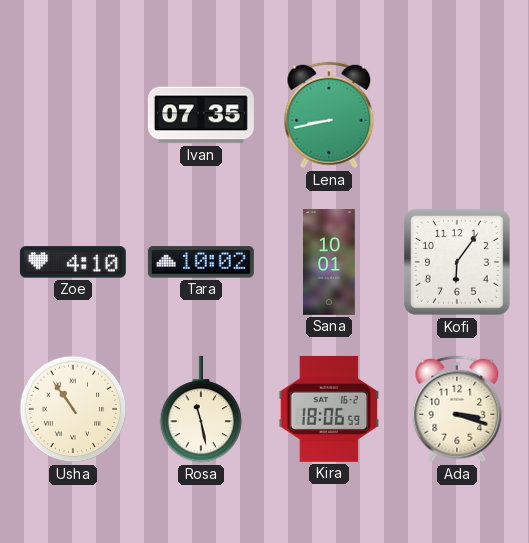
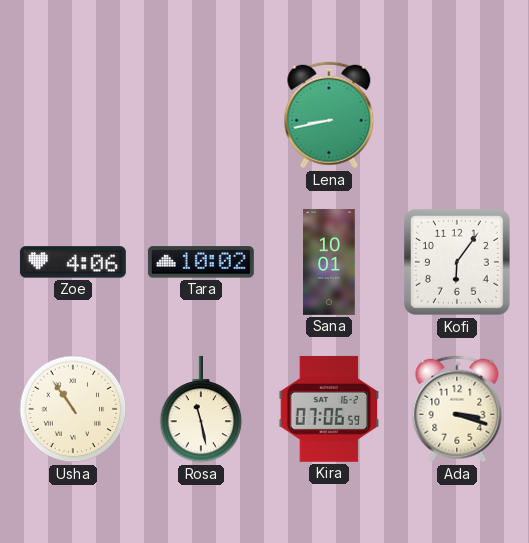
Ivan: 07:35 -> none
Zoe: 4:10 -> 4:06
Kira: 18:06 -> 07:06
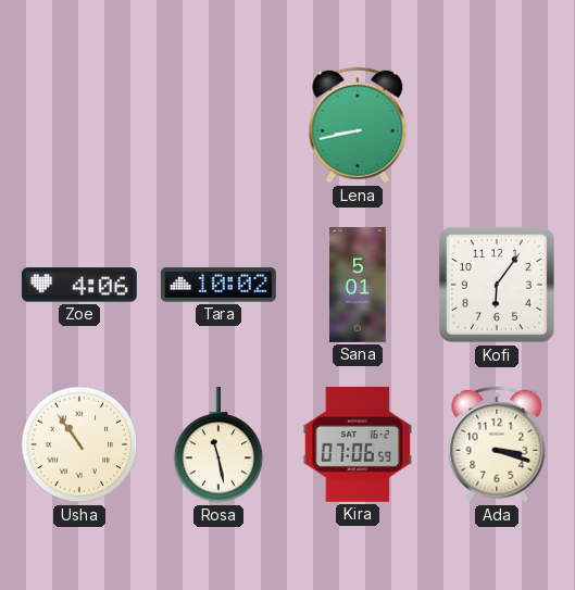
Sana: 10:01 -> 5:01
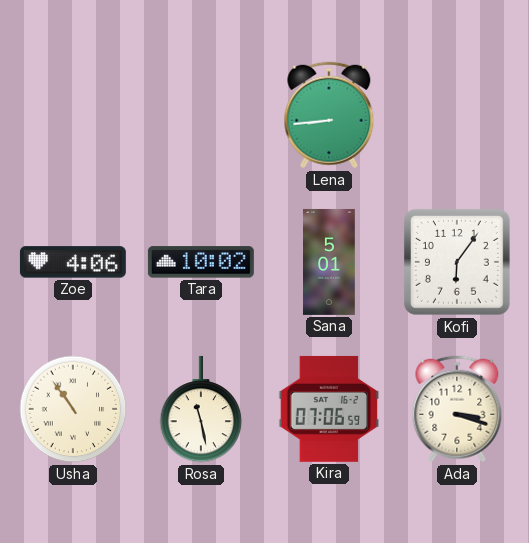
Lena: 8:43 -> 8:44
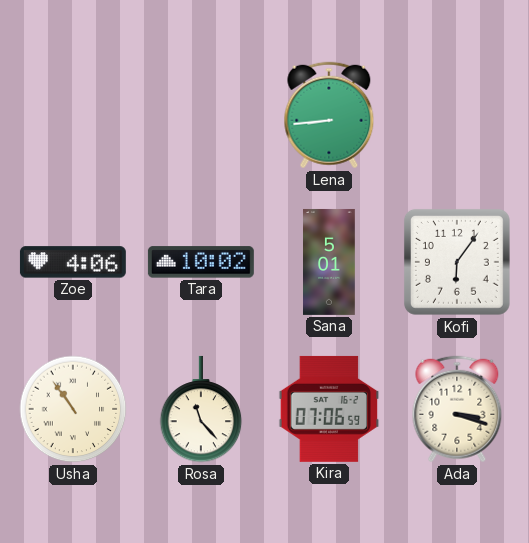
Rosa: 11:28 -> 11:23
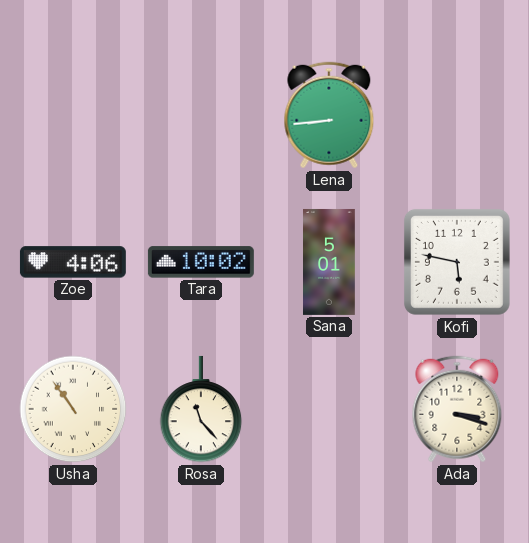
Kofi: 6:06 -> 5:47
Kira: 07:06 -> none
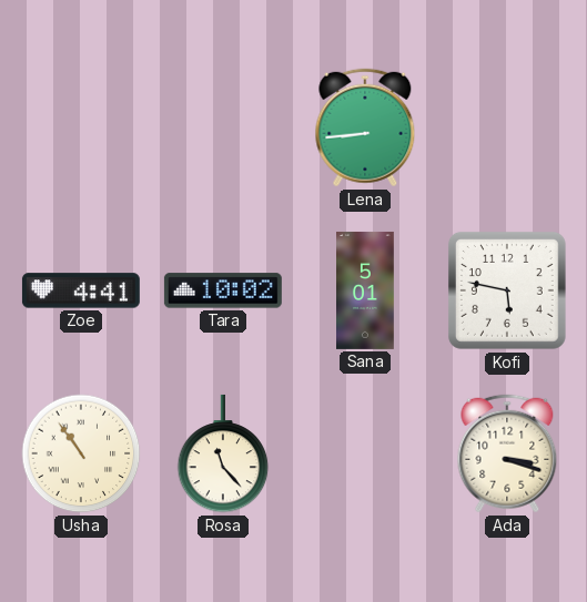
Zoe: 4:06 -> 4:41
